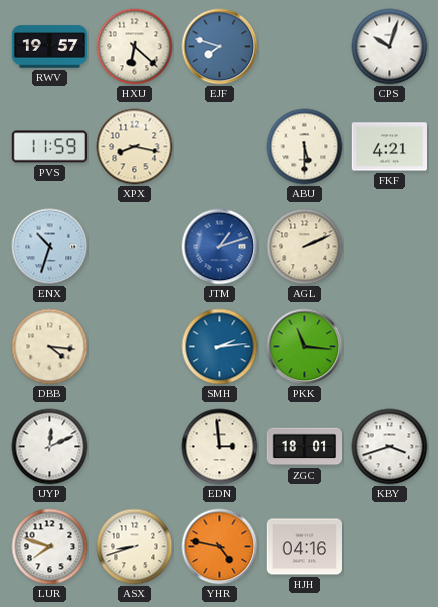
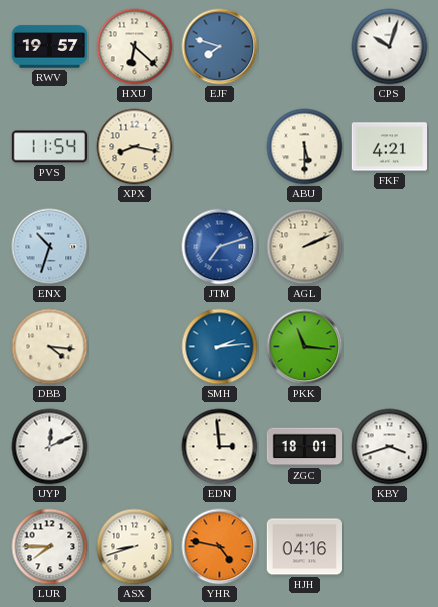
PVS: 11:59 -> 11:54
JTM: 1:12 -> 7:12
LUR: 7:48 -> 7:45
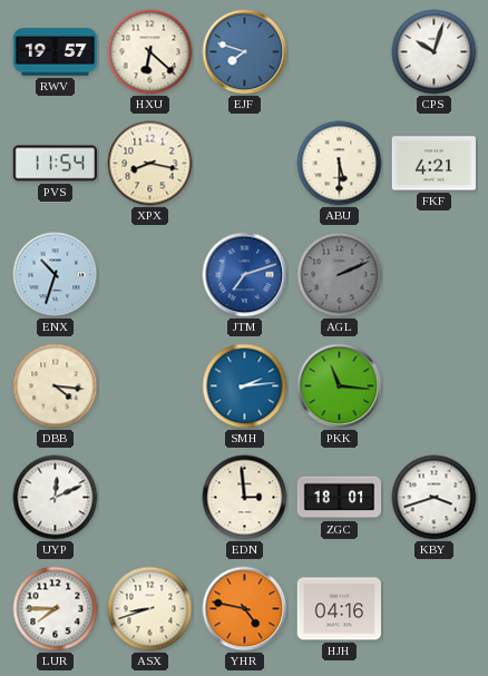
AGL dial: cream -> grey
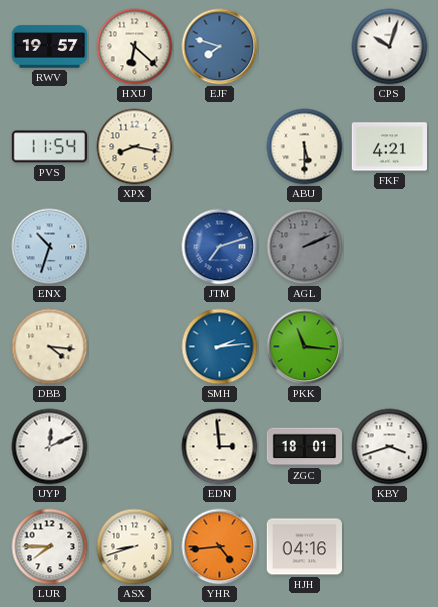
YHR: 4:47 -> 4:44
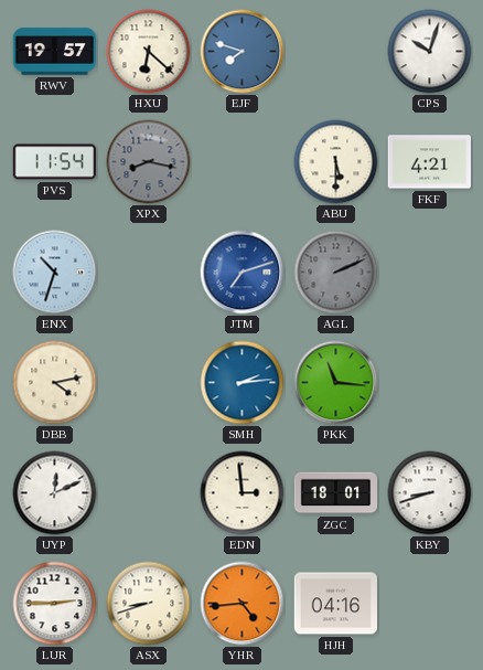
XPX dial: cream -> grey
DBB: 4:16 -> 4:13
KBY: 3:42 -> 8:42
LUR: 7:45 -> 2:45
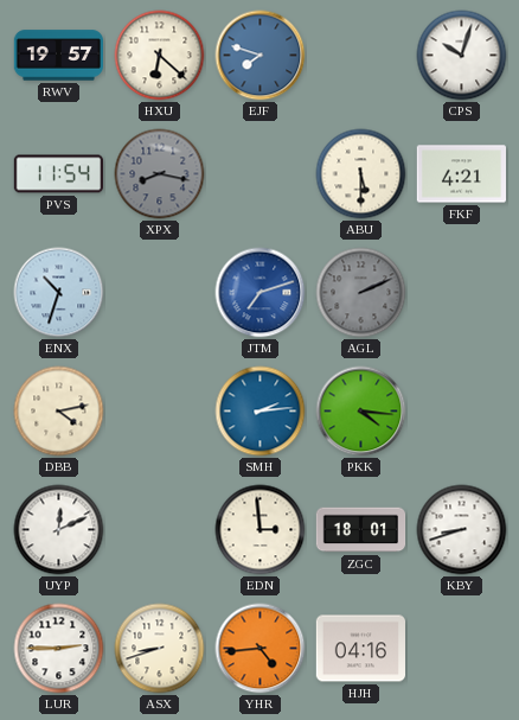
PKK: 11:16 -> 4:16
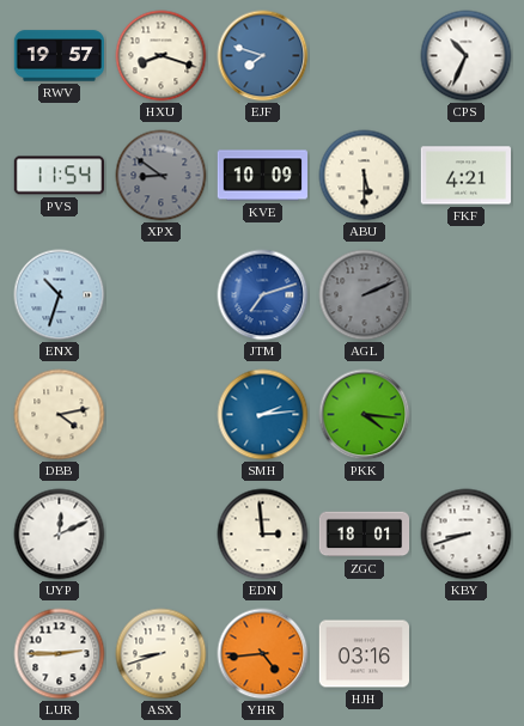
HXU: 6:22 -> 8:18
CPS: 10:03 -> 10:34
XPX: 8:17 -> 8:51
KVE: none -> 10:09
HJH: 04:16 -> 03:16
